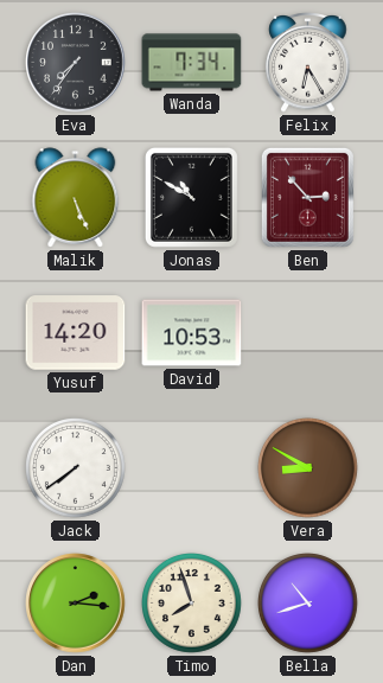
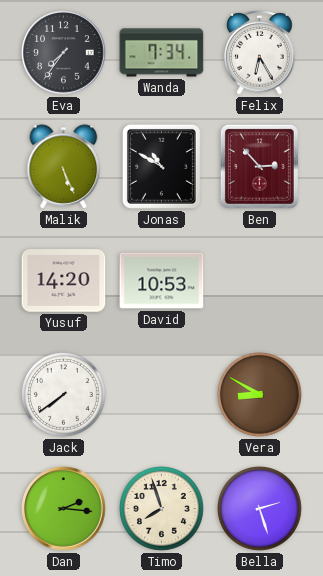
Bella: 10:42 -> 2:27
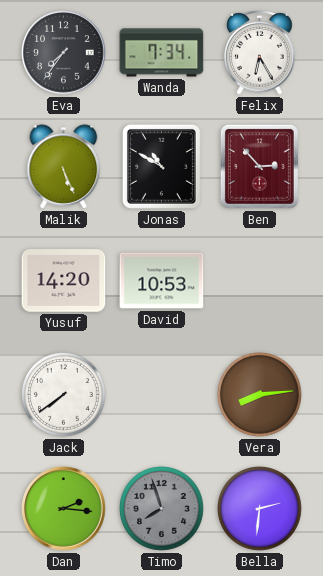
Vera: 8:50 -> 8:14
Timo dial: cream -> grey
Bella: 2:27 -> 2:31
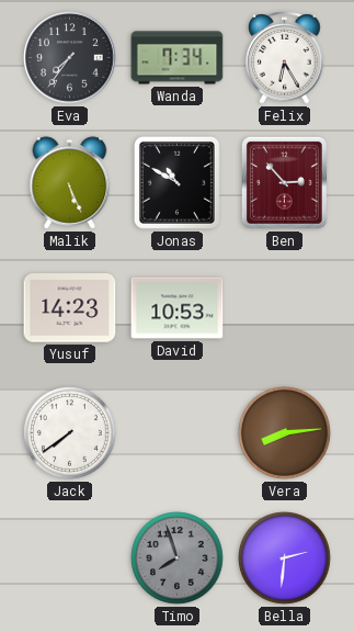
Yusuf: 14:20 -> 14:23
Dan: 2:16 -> none
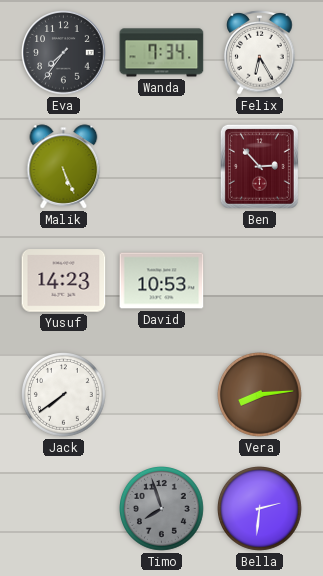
Jonas: 10:50 -> none
